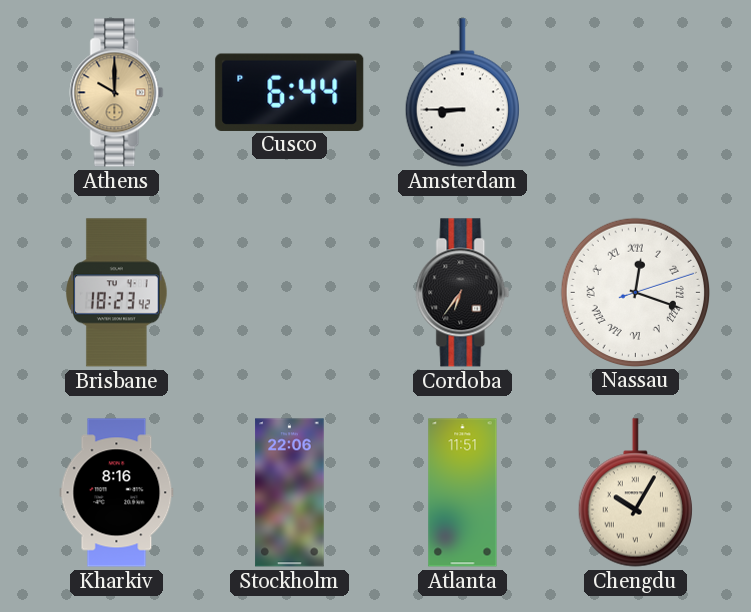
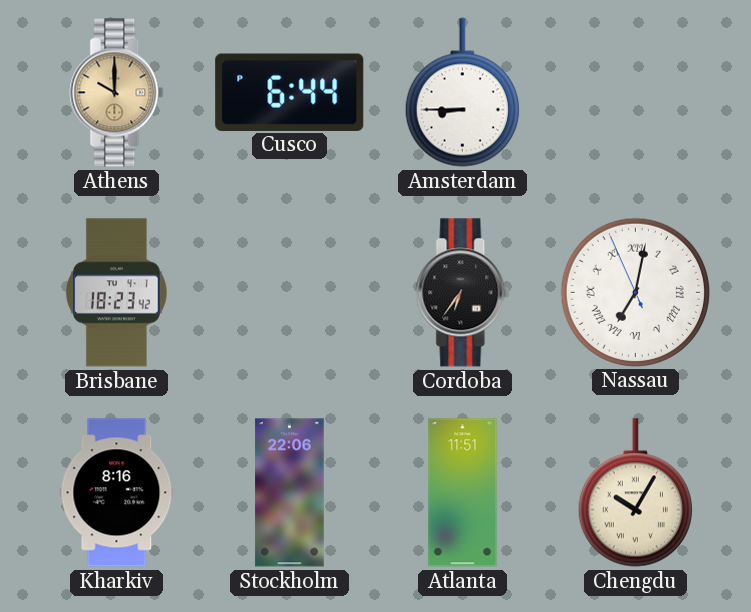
Nassau: 12:18 -> 7:01
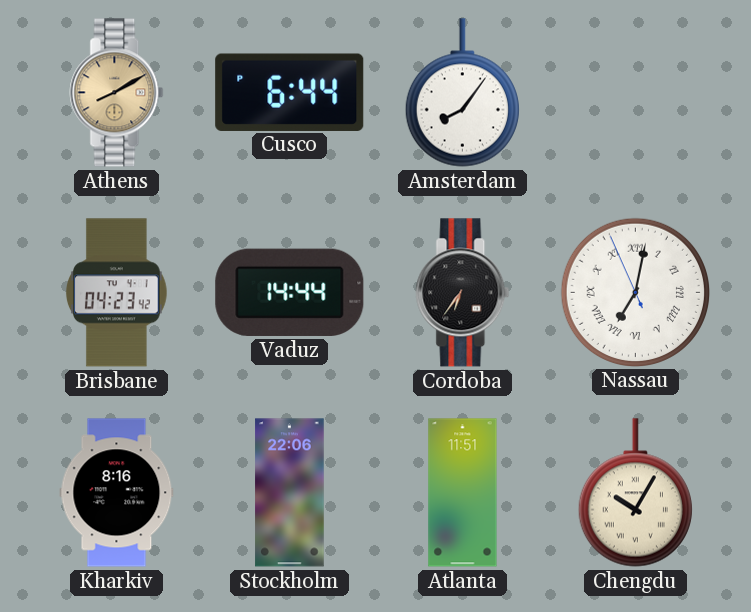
Athens: 10:00 -> 8:10
Amsterdam: 8:45 -> 8:06
Brisbane: 18:23 -> 04:23
Vaduz: none -> 14:44
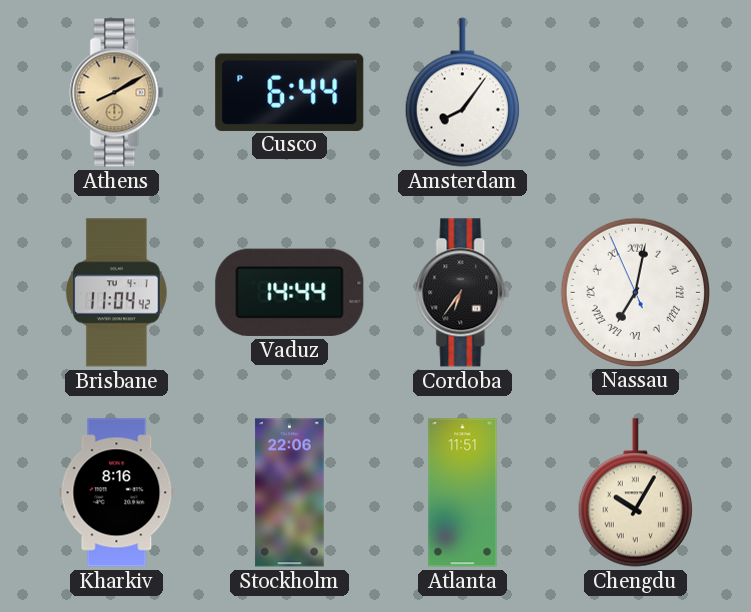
Brisbane: 04:23 -> 11:04
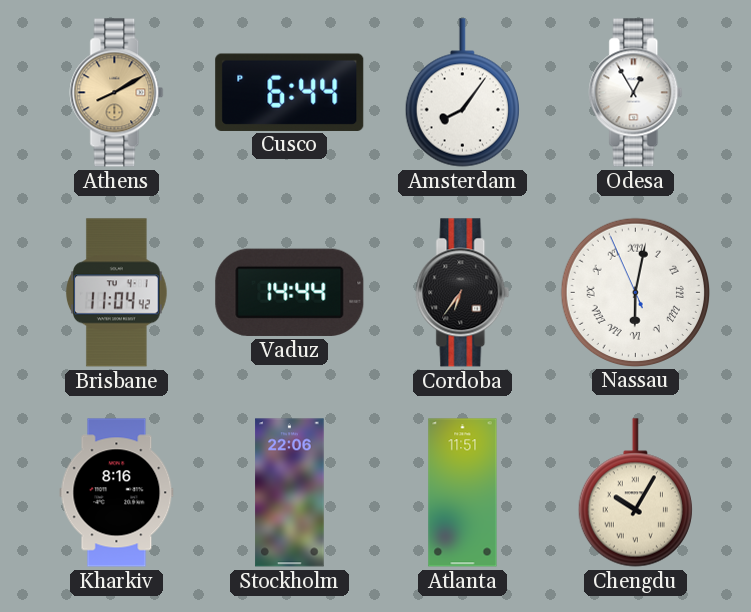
Odesa: none -> 12:55
Nassau: 7:01 -> 6:01
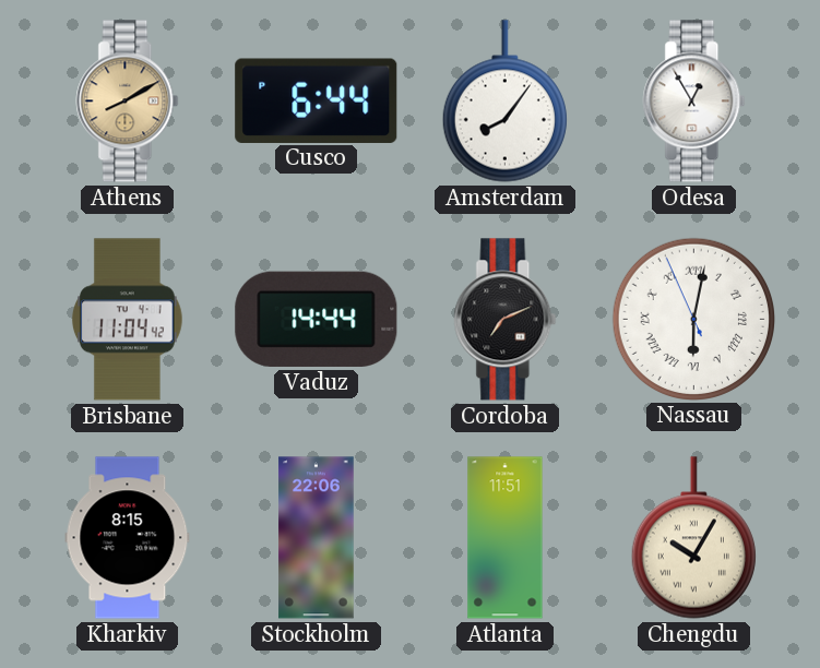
Cordoba: 6:36 -> 7:11
Kharkiv: 8:16 -> 8:15
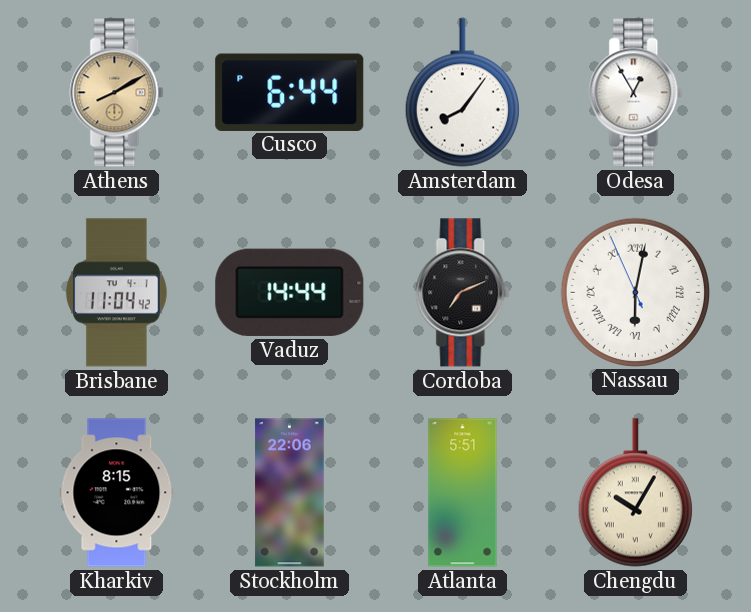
Atlanta: 11:51 -> 5:51
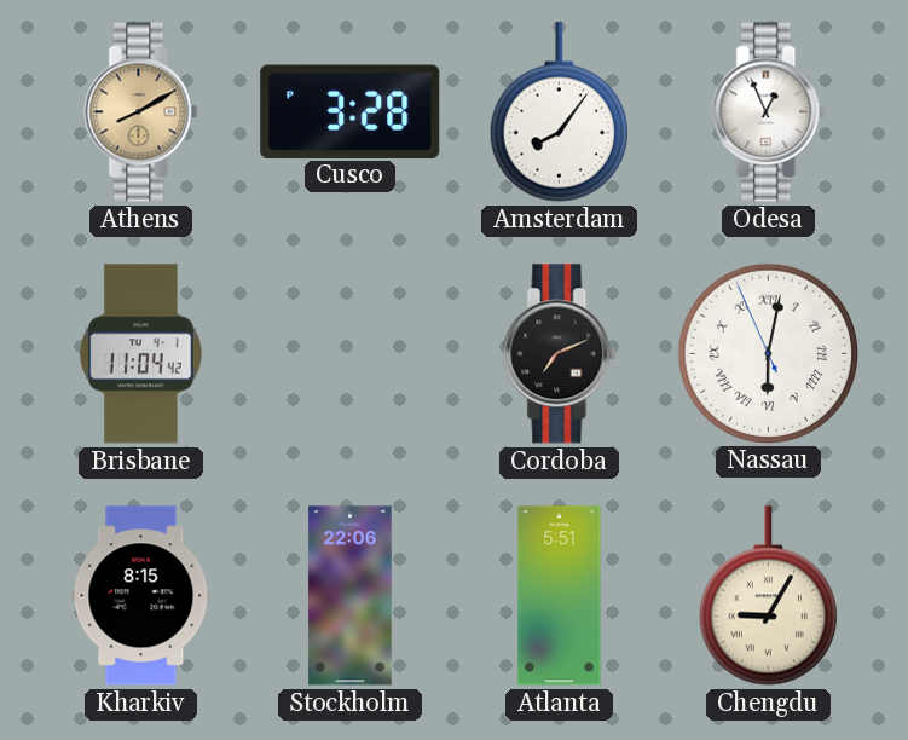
Cusco: 6:44 -> 3:28
Odesa: 12:55 -> 12:56
Vaduz: 14:44 -> none
Chengdu: 10:05 -> 9:05
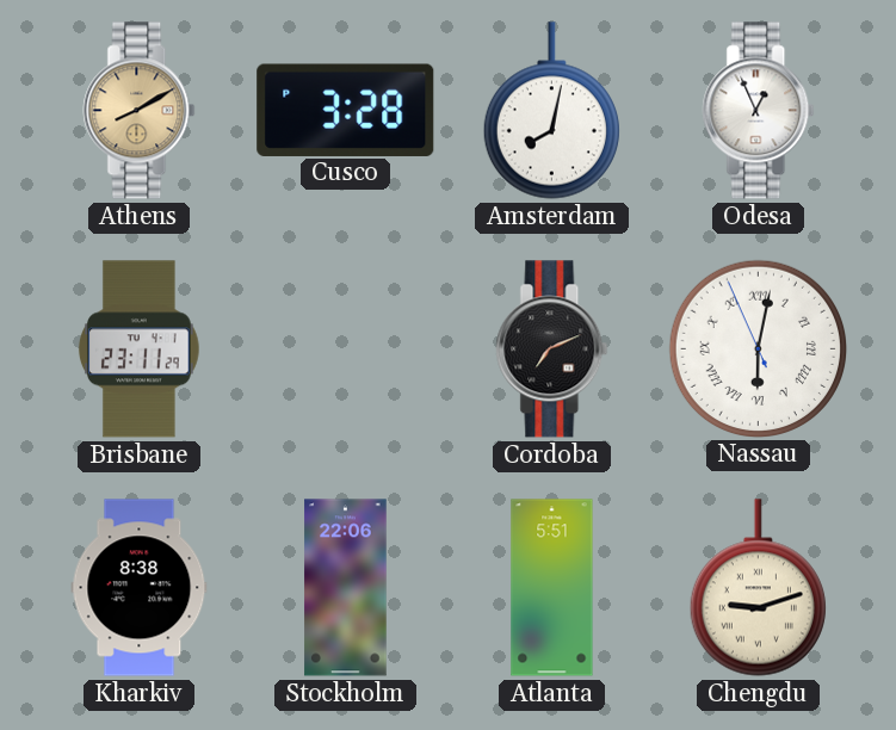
Amsterdam: 8:06 -> 8:02
Brisbane: 11:04 -> 23:11
Kharkiv: 8:15 -> 8:38
Chengdu: 9:05 -> 9:12
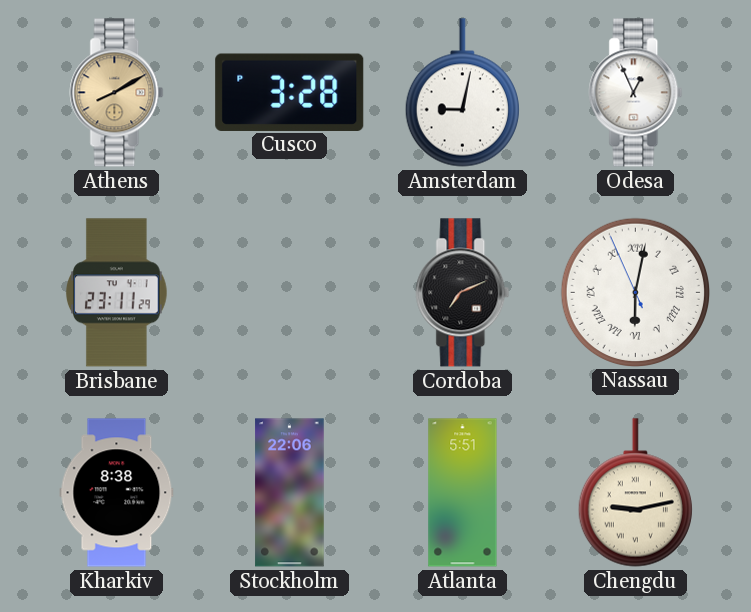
Amsterdam: 8:02 -> 9:02
Chengdu: 9:12 -> 9:13
